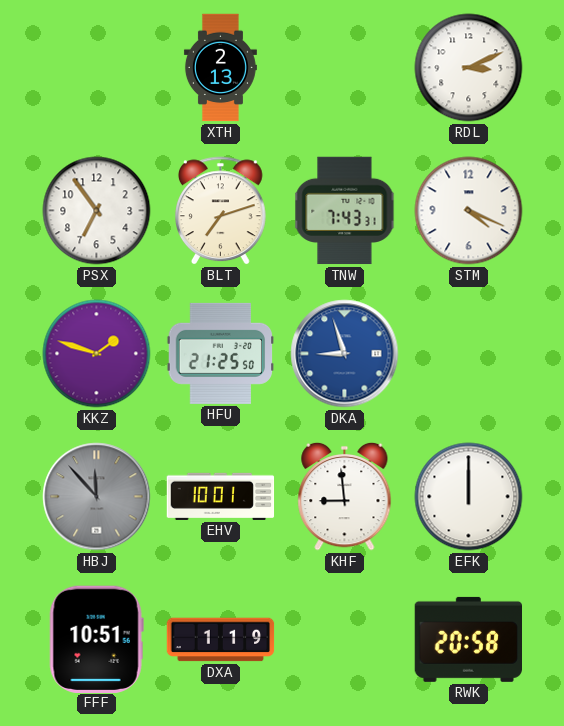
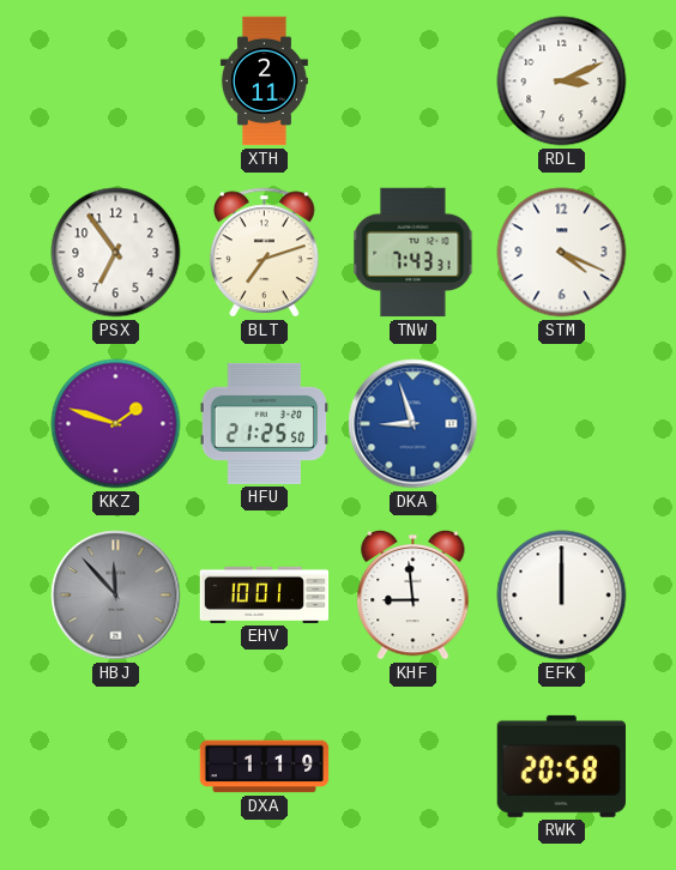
XTH: 2:13 -> 2:11
FFF: 10:51 -> none
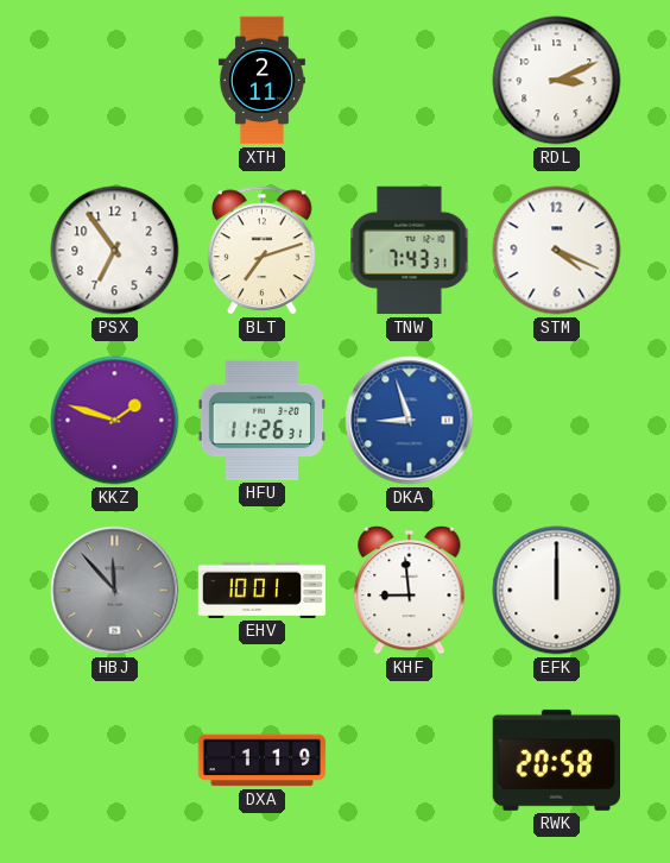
HFU: 21:25 -> 11:26
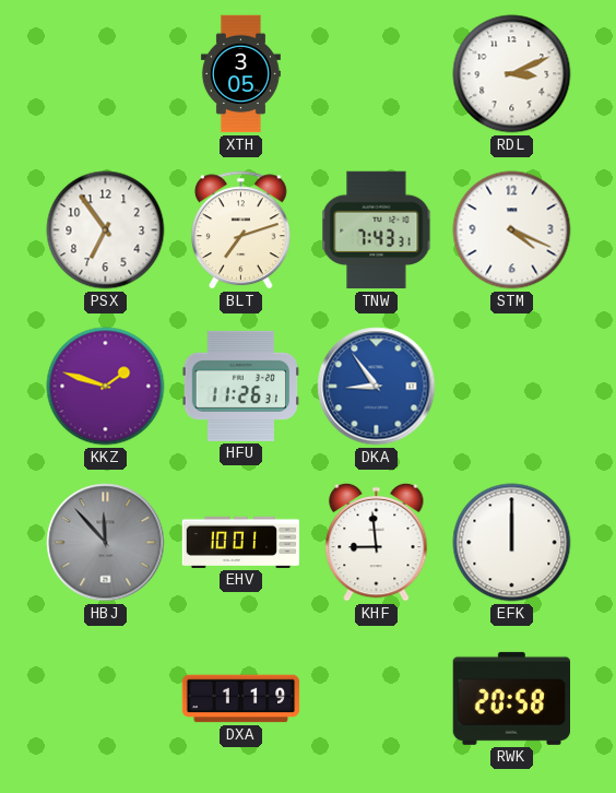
XTH: 2:11 -> 3:05
DKA: 8:57 -> 8:54
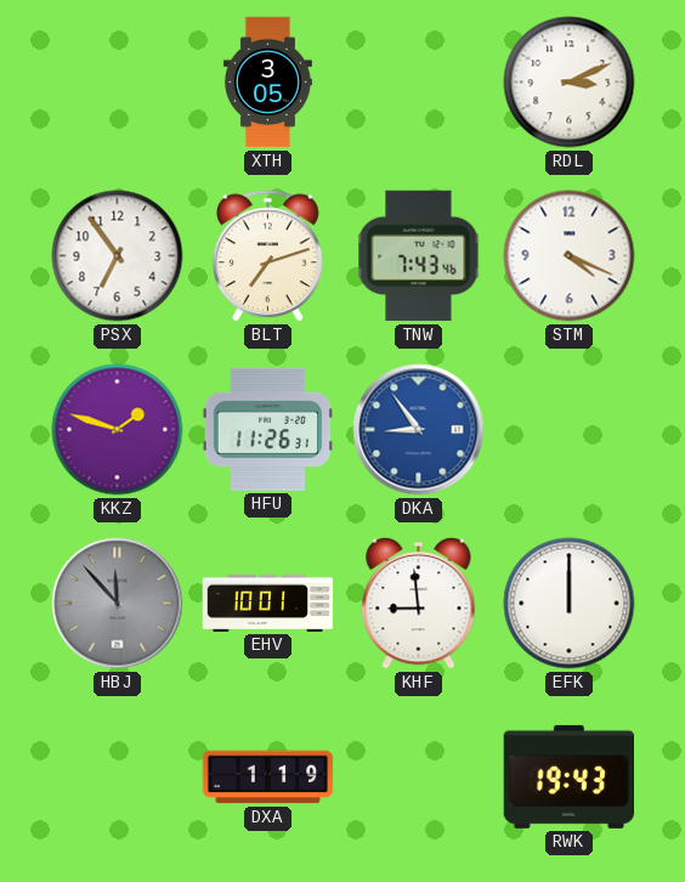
TNW: 7:43:31 -> 7:43:46
RWK: 20:58 -> 19:43
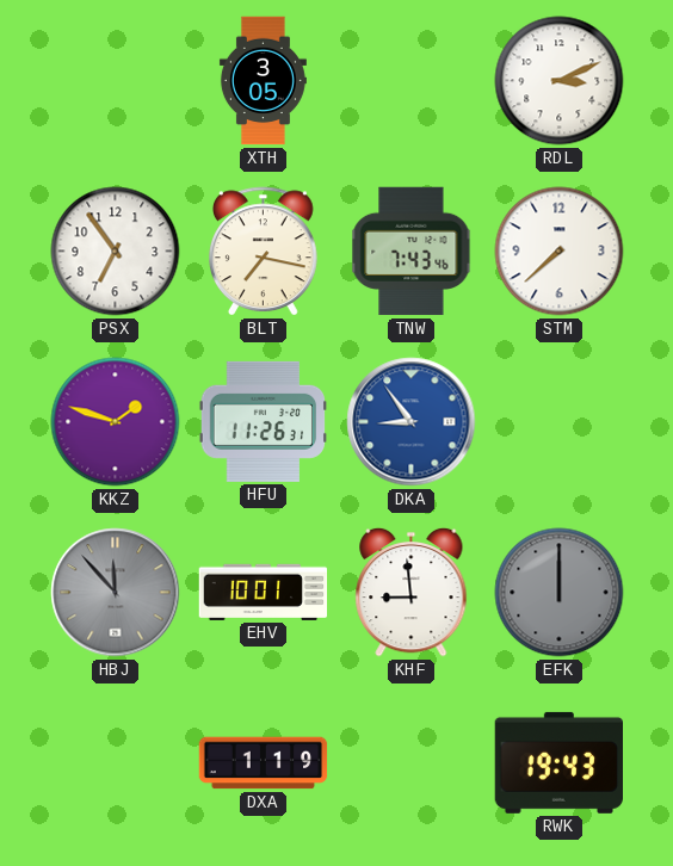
BLT: 7:12 -> 7:17
STM: 4:19 -> 7:38
EFK dial: white -> grey
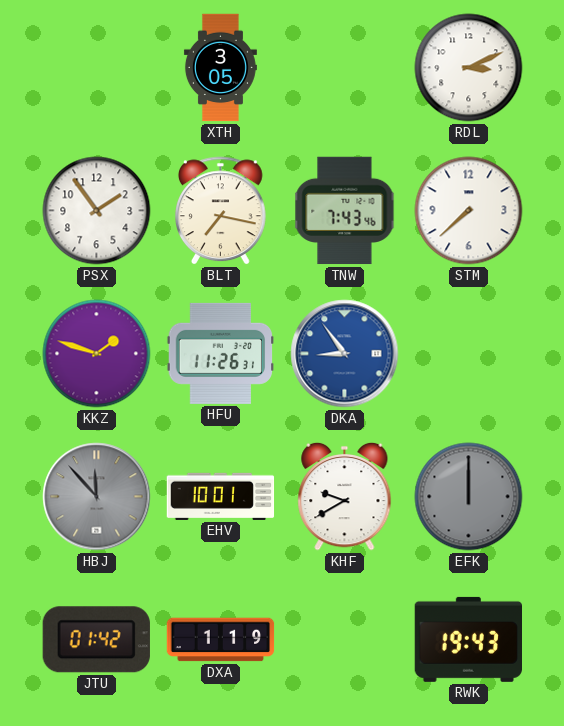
PSX: 6:54 -> 1:54
KHF: 8:59 -> 9:40
JTU: none -> 01:42
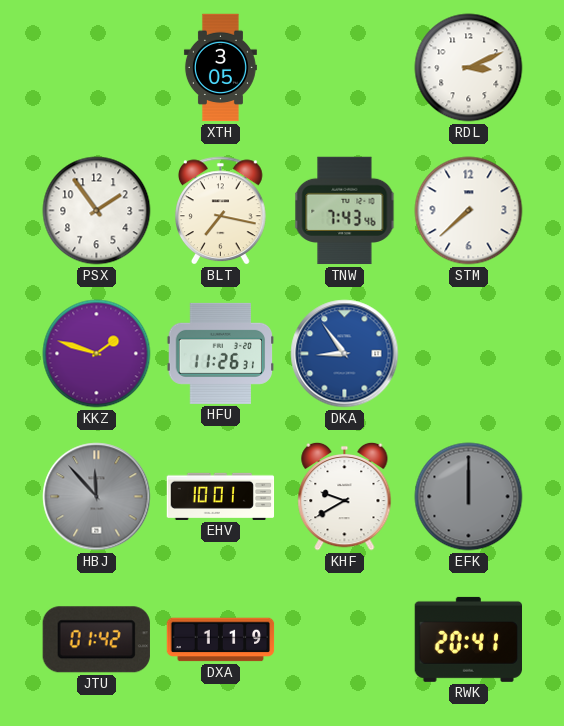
RWK: 19:43 -> 20:41
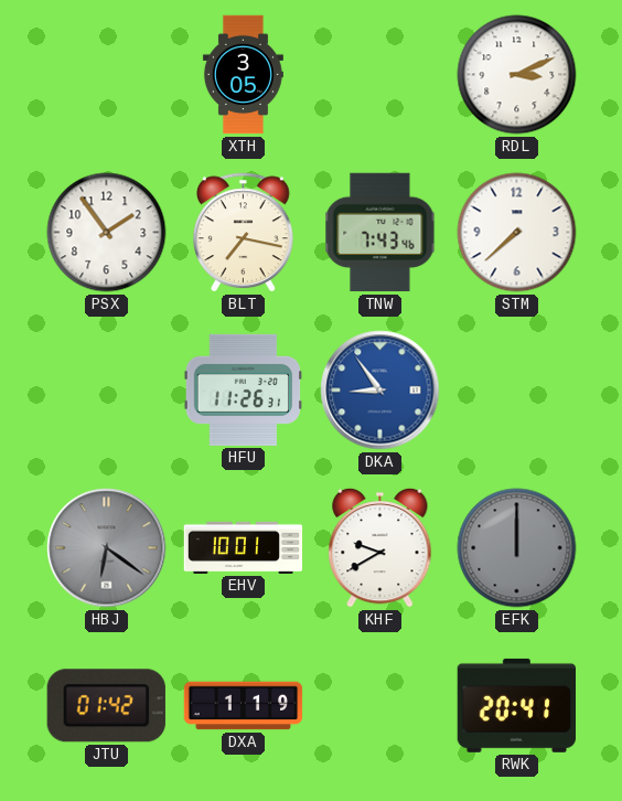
KKZ: 1:48 -> none
HBJ: 11:53 -> 6:21
